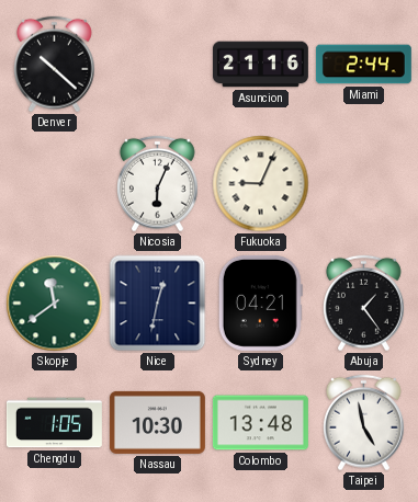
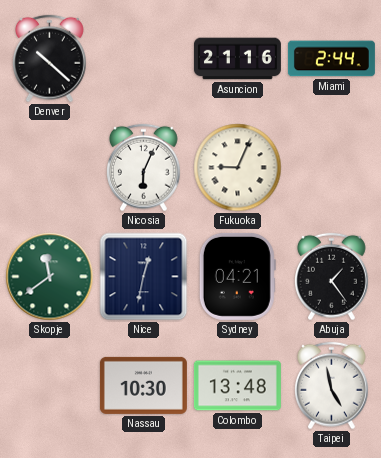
Chengdu: 1:05 -> none
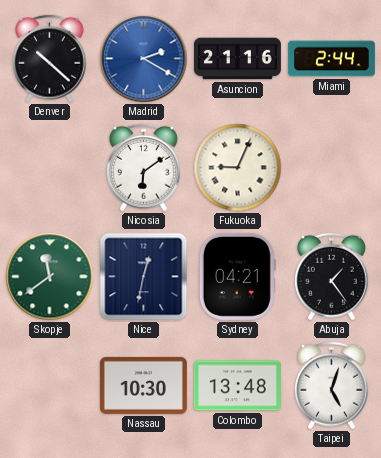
Madrid: none -> 2:20
Nicosia: 6:04 -> 6:09
Taipei: 4:58 -> 5:03
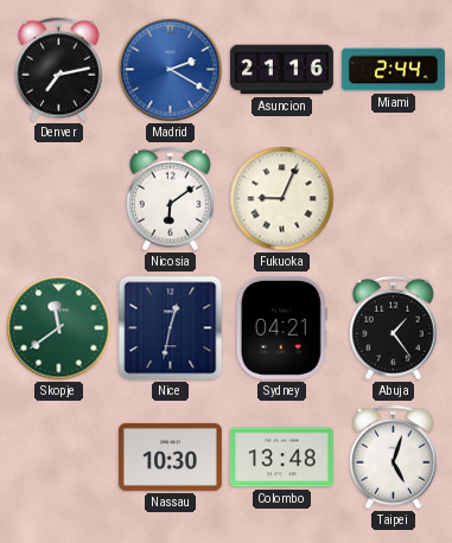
Denver: 10:22 -> 7:13
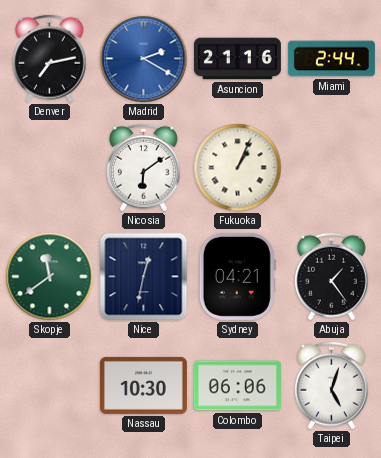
Fukuoka: 9:04 -> 1:04
Colombo: 13:48 -> 06:06
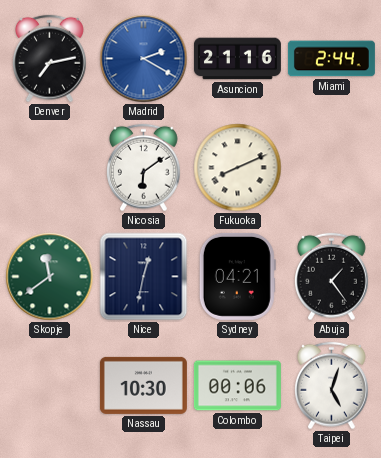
Fukuoka: 1:04 -> 8:11
Colombo: 06:06 -> 00:06
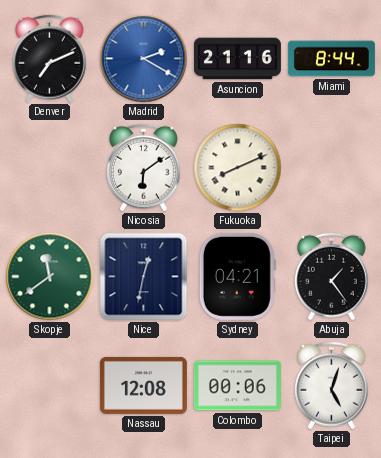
Denver: 7:13 -> 7:11
Miami: 2:44 -> 8:44
Nassau: 10:30 -> 12:08
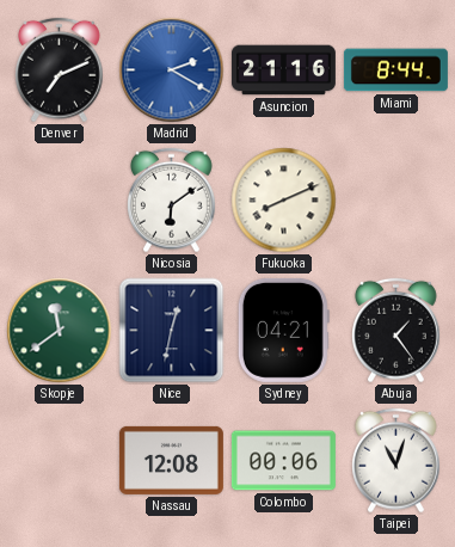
Taipei: 5:03 -> 11:03
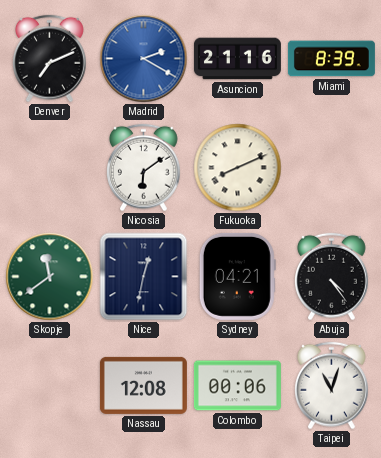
Miami: 8:44 -> 8:39
Abuja: 1:24 -> 4:24
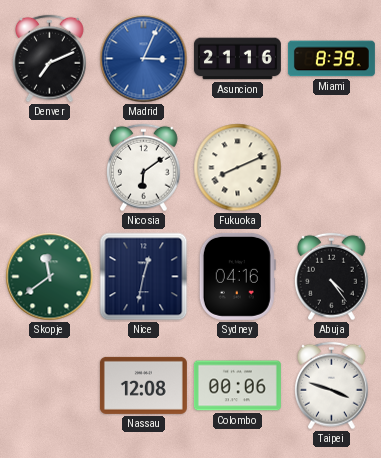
Madrid: 2:20 -> 3:04
Sydney: 04:21 -> 04:16
Taipei: 11:03 -> 3:48
